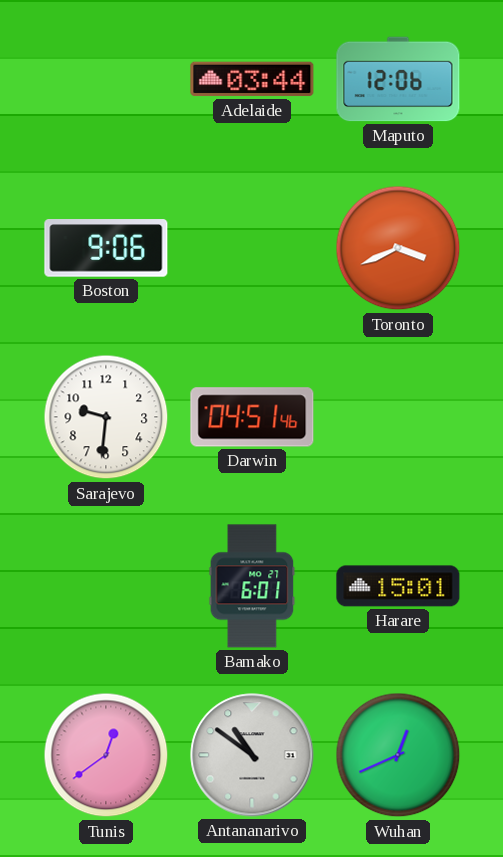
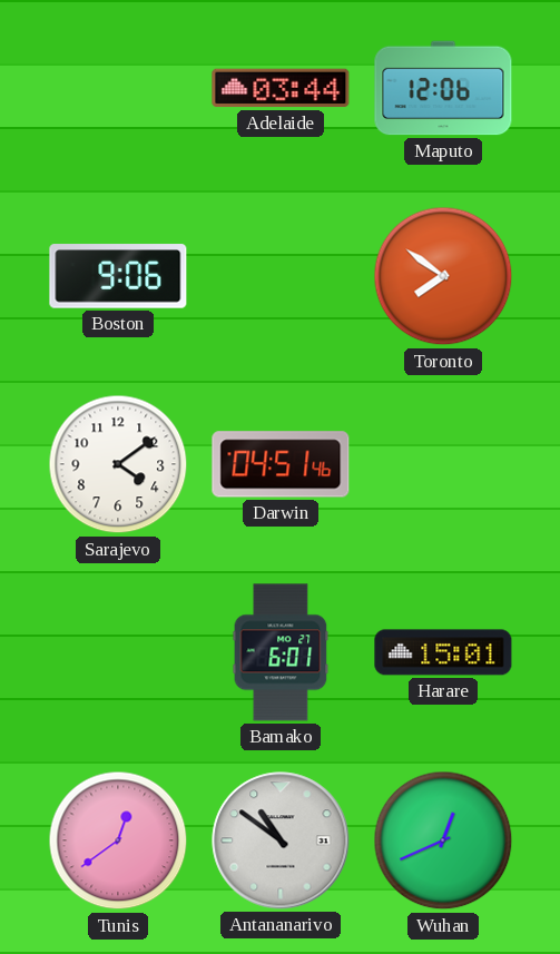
Toronto: 3:41 -> 7:51
Sarajevo: 9:31 -> 4:09
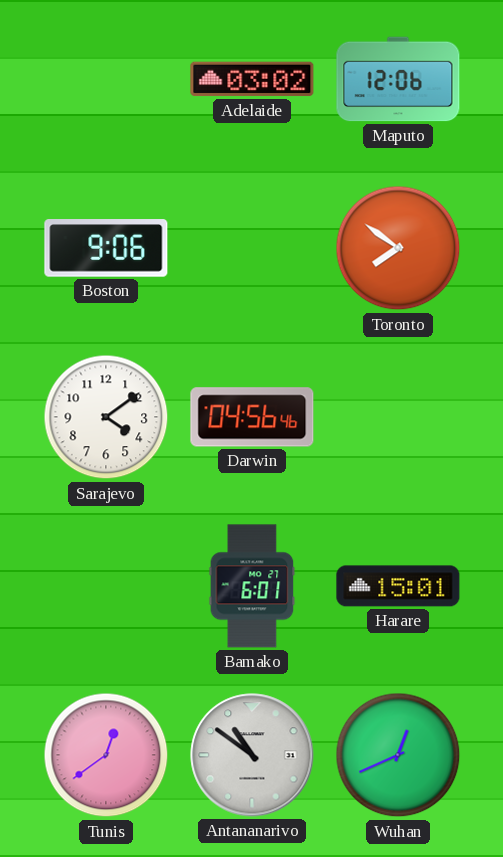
Adelaide: 03:44 -> 03:02
Darwin: 04:51 -> 04:56
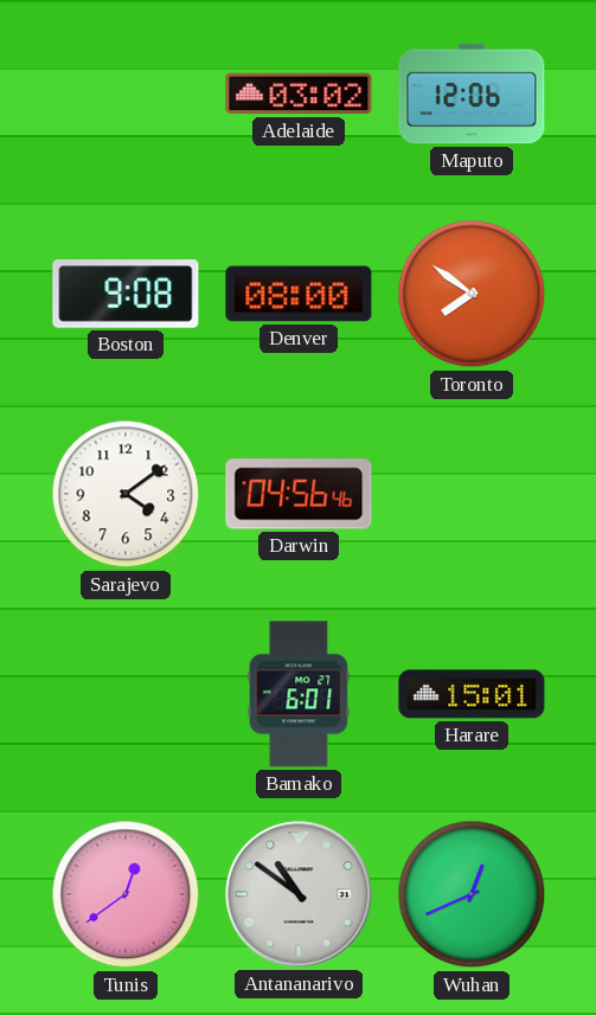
Boston: 9:06 -> 9:08
Denver: none -> 08:00
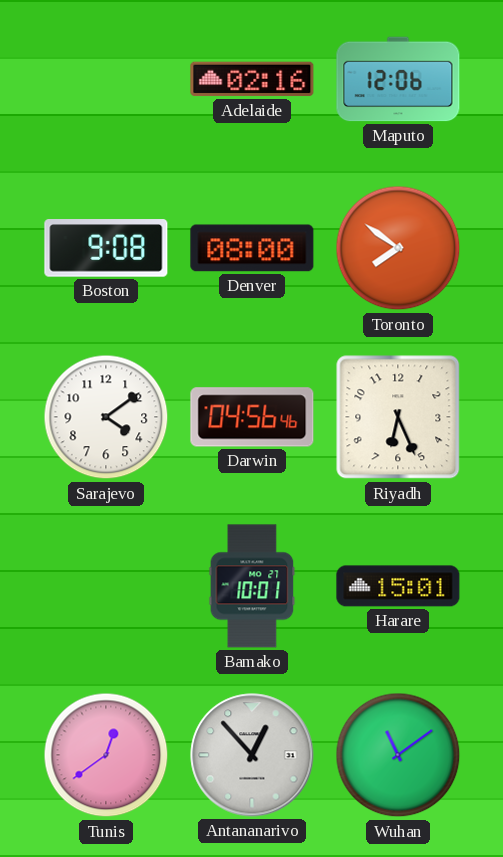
Adelaide: 03:02 -> 02:16
Riyadh: none -> 6:26
Bamako: 6:01 -> 10:01
Antananarivo: 10:51 -> 12:53
Wuhan: 12:41 -> 11:09
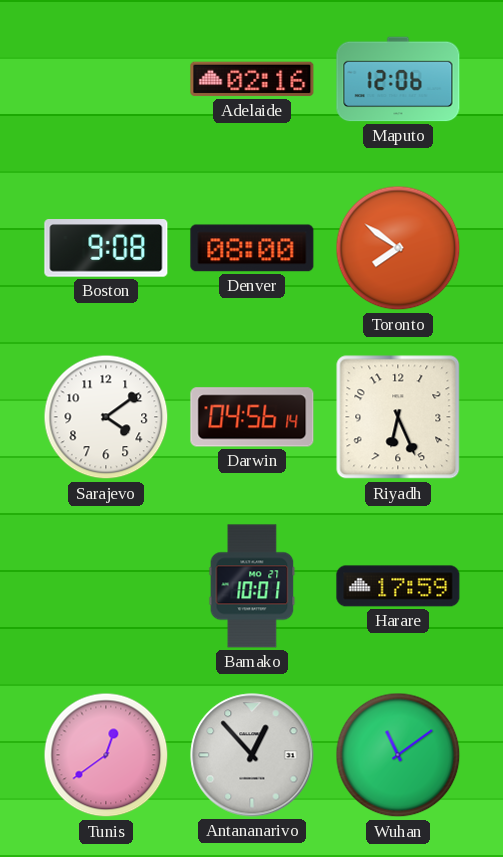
Darwin: 04:56:46 -> 04:56:14
Harare: 15:01 -> 17:59
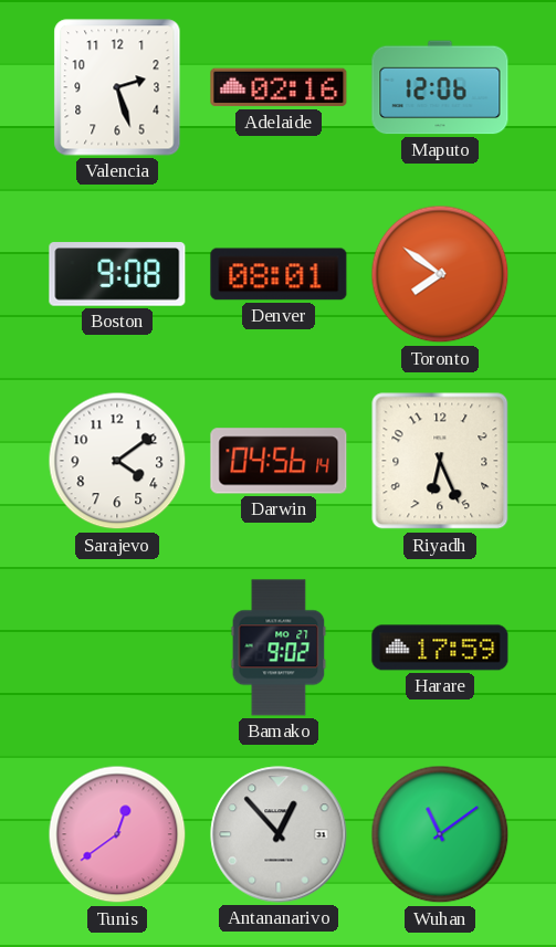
Valencia: none -> 2:27
Denver: 08:00 -> 08:01
Bamako: 10:01 -> 9:02
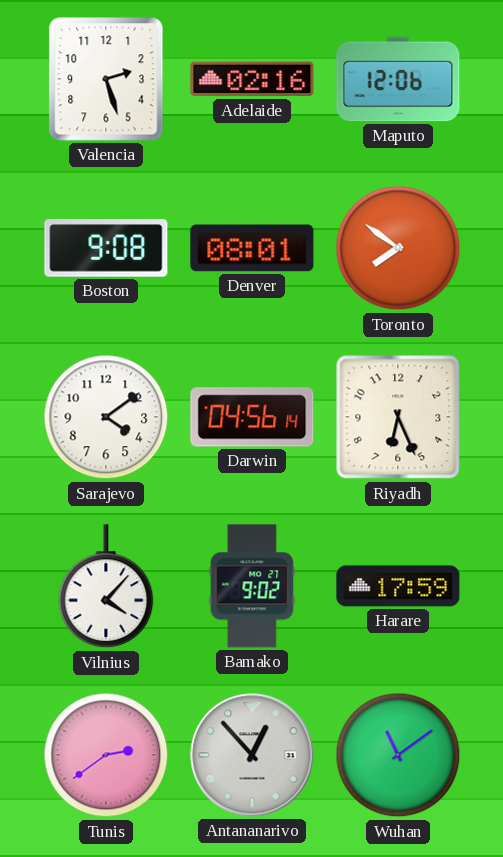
Vilnius: none -> 4:07
Tunis: 12:39 -> 2:39
